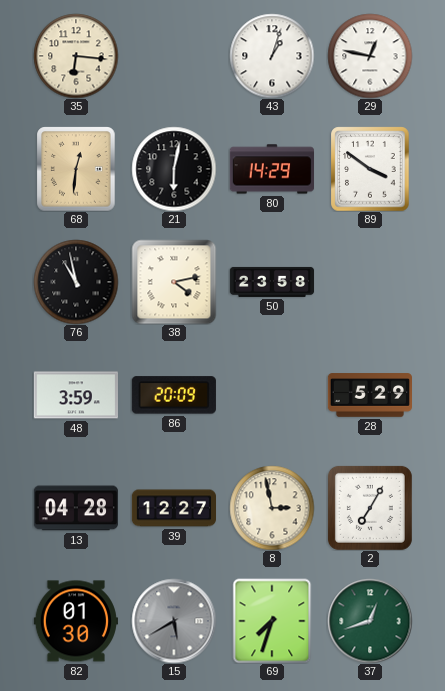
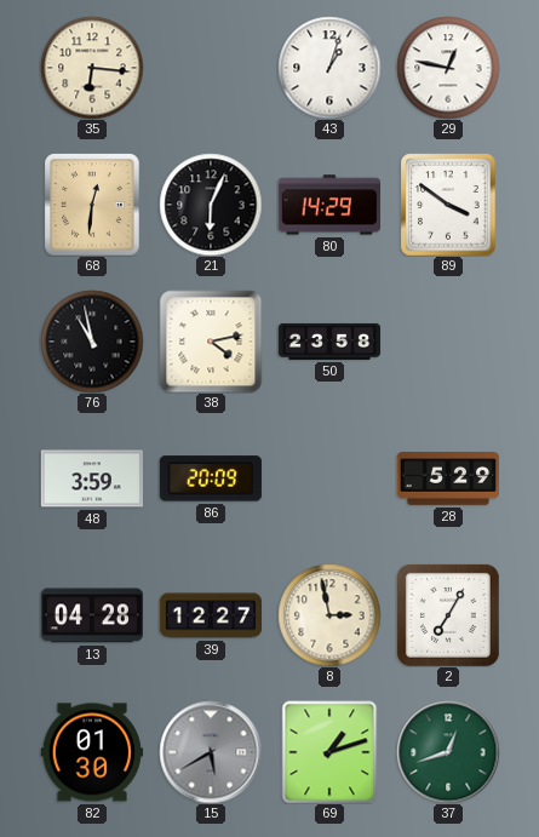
21: 6:02 -> 6:04
69: 7:33 -> 1:12
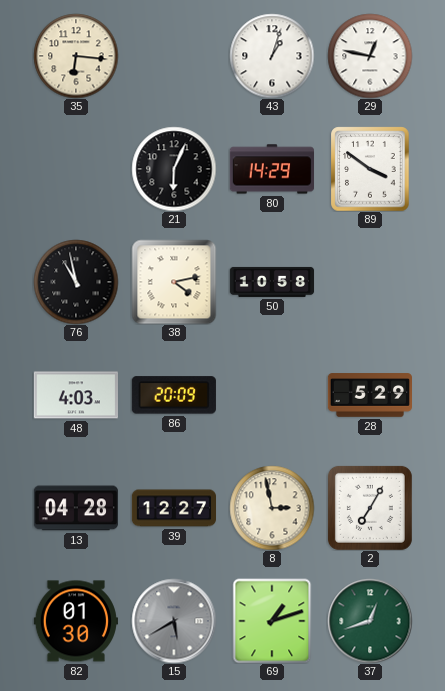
68: 12:31 -> none
50: 23:58 -> 10:58
48: 3:59 -> 4:03
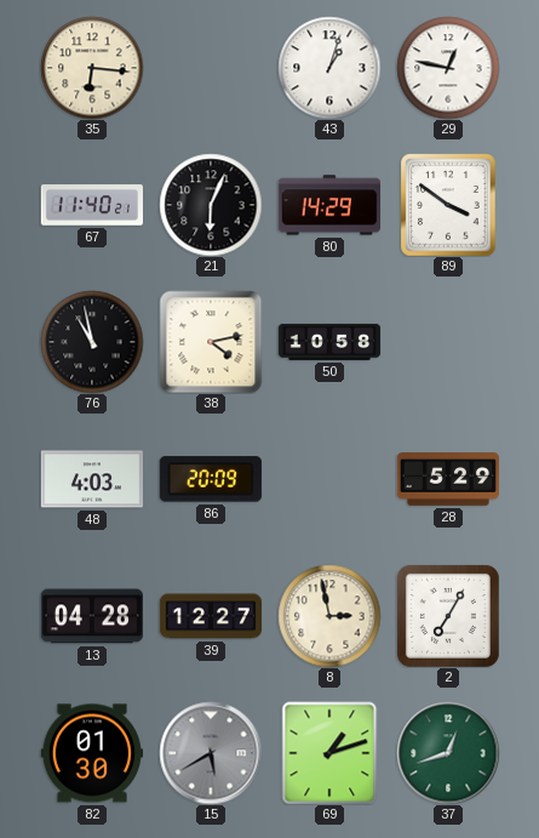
67: none -> 11:40
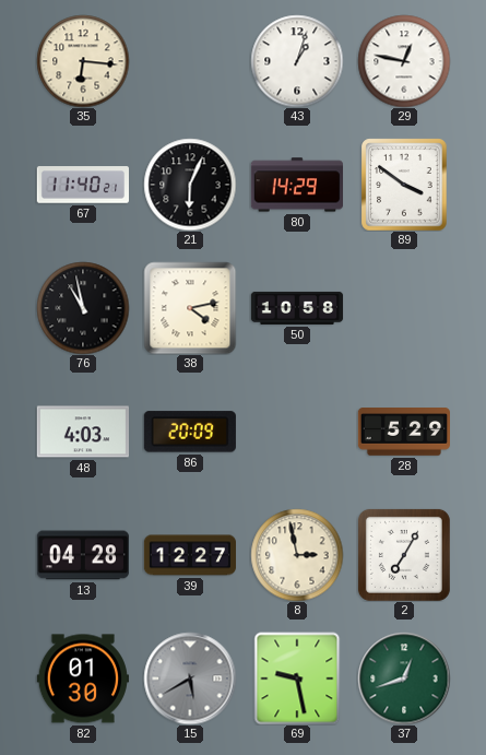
69: 1:12 -> 9:28
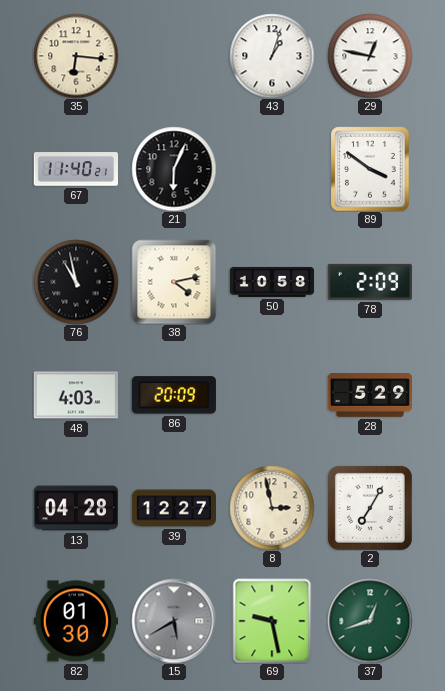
80: 14:29 -> none
78: none -> 2:09
